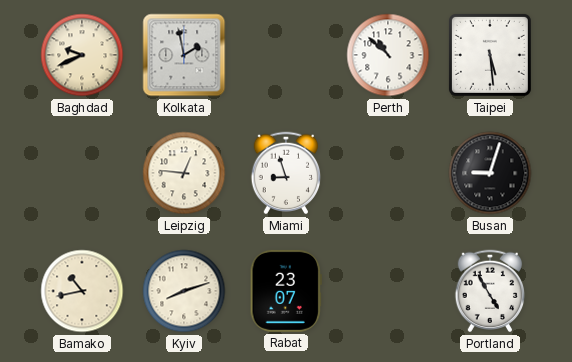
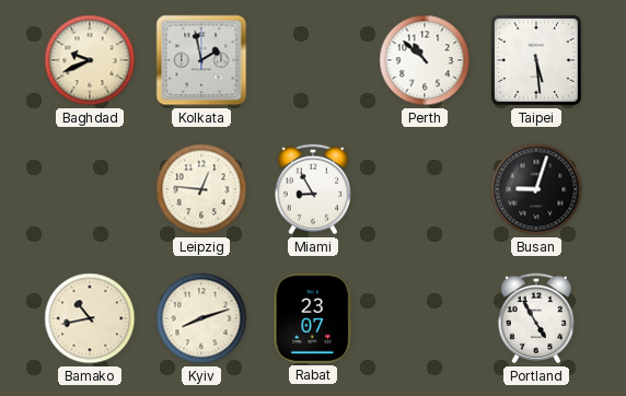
Miami: 8:57 -> 8:55
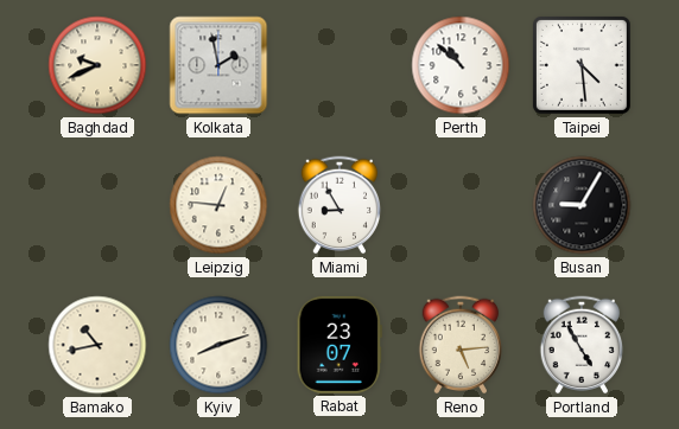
Taipei: 5:29 -> 4:29
Busan: 9:03 -> 9:05
Reno: none -> 5:14
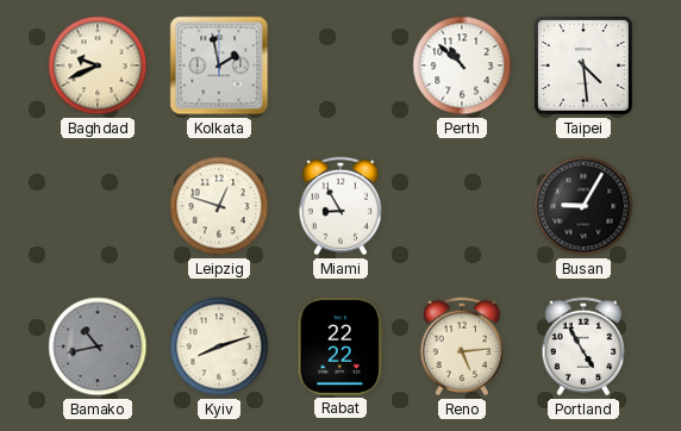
Leipzig: 12:46 -> 12:48
Bamako dial: cream -> grey
Rabat: 23:07 -> 22:22
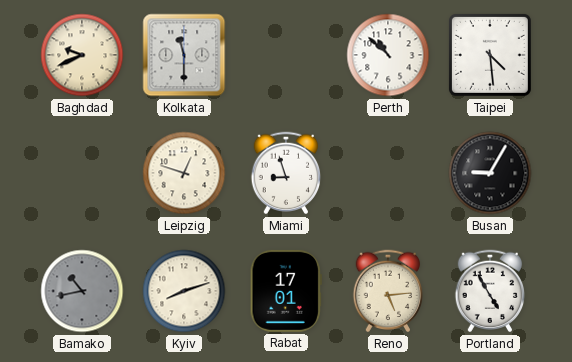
Kolkata: 1:58 -> 11:30
Miami: 8:55 -> 8:57
Rabat: 22:22 -> 17:01
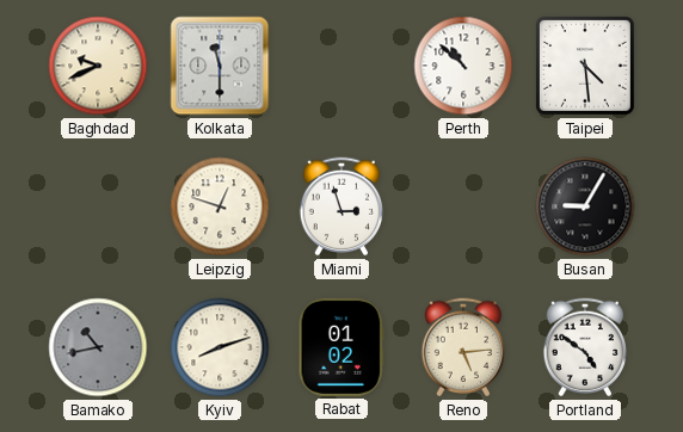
Miami: 8:57 -> 2:57
Rabat: 17:01 -> 01:02
Portland: 4:55 -> 4:51
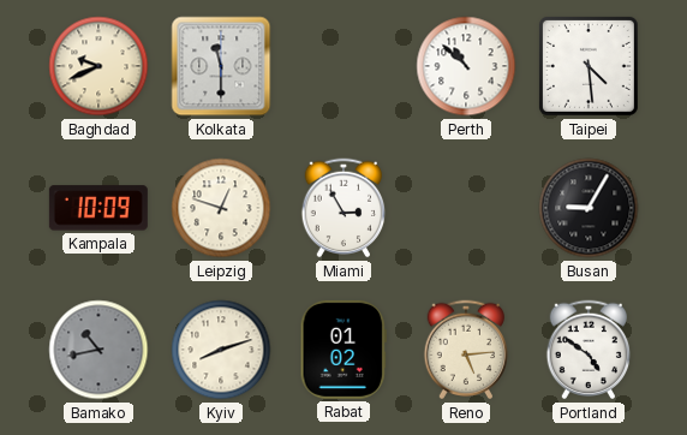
Kampala: none -> 10:09
Miami: 2:57 -> 2:55
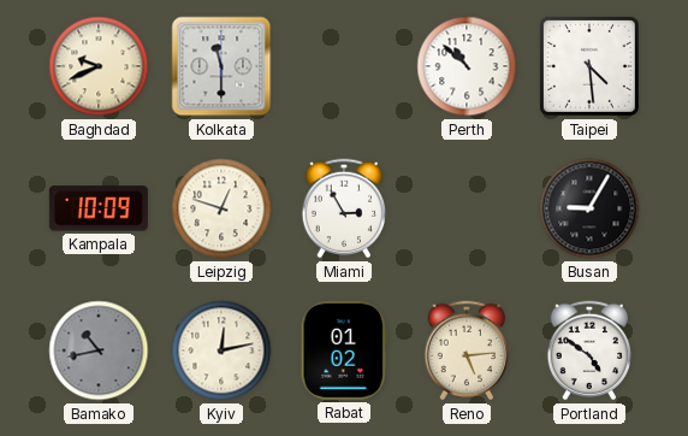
Kyiv: 8:12 -> 12:13
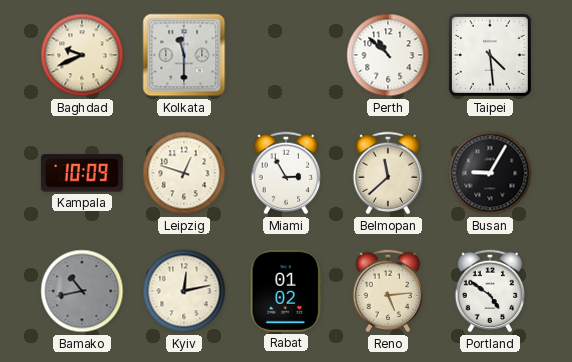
Belmopan: none -> 11:38
